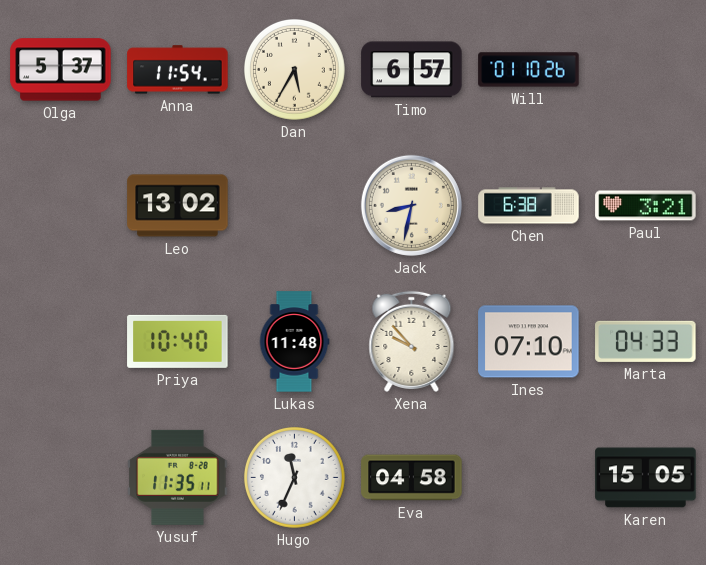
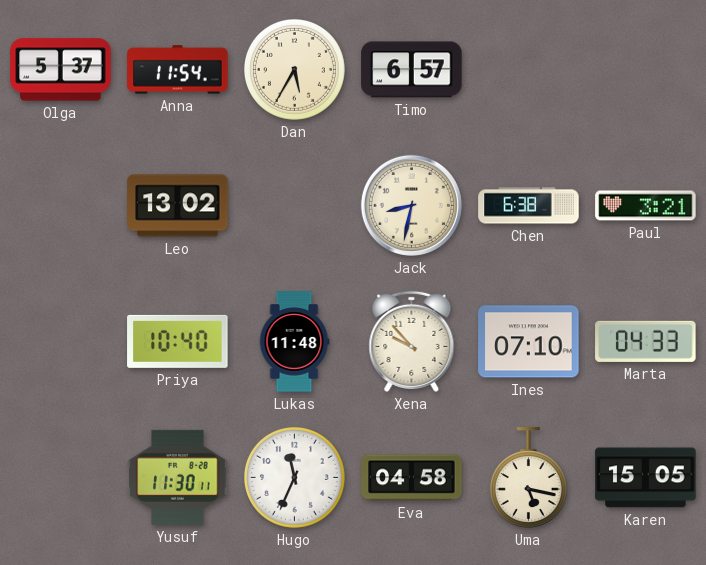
Will: 01:10 -> none
Yusuf: 11:35 -> 11:30
Uma: none -> 5:17
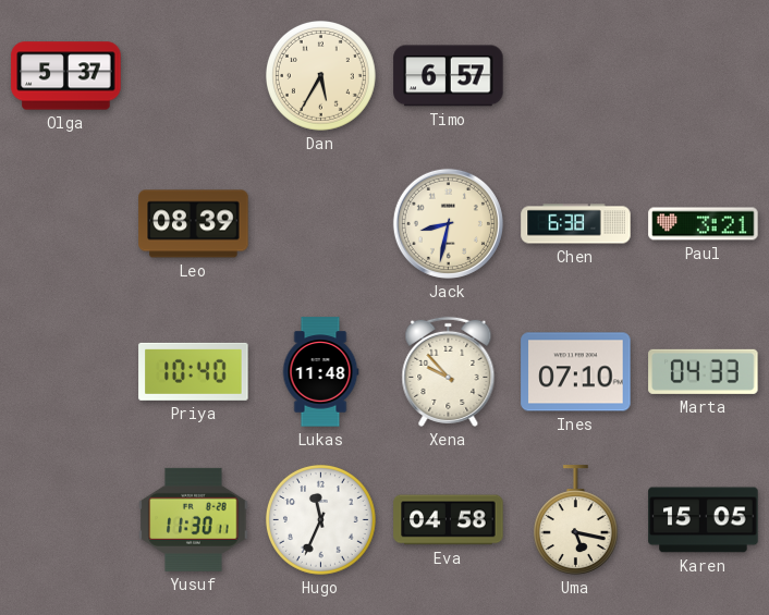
Anna: 11:54 -> none
Leo: 13:02 -> 08:39
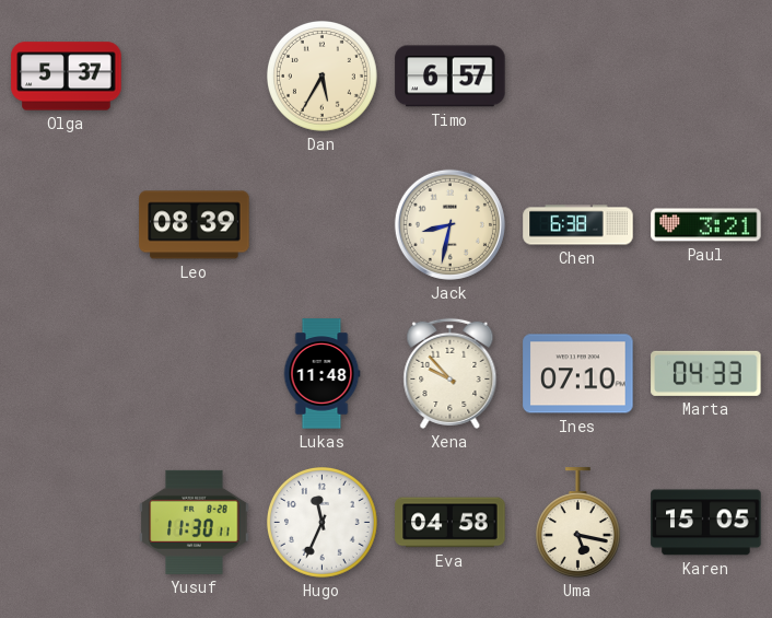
Priya: 10:40 -> none
